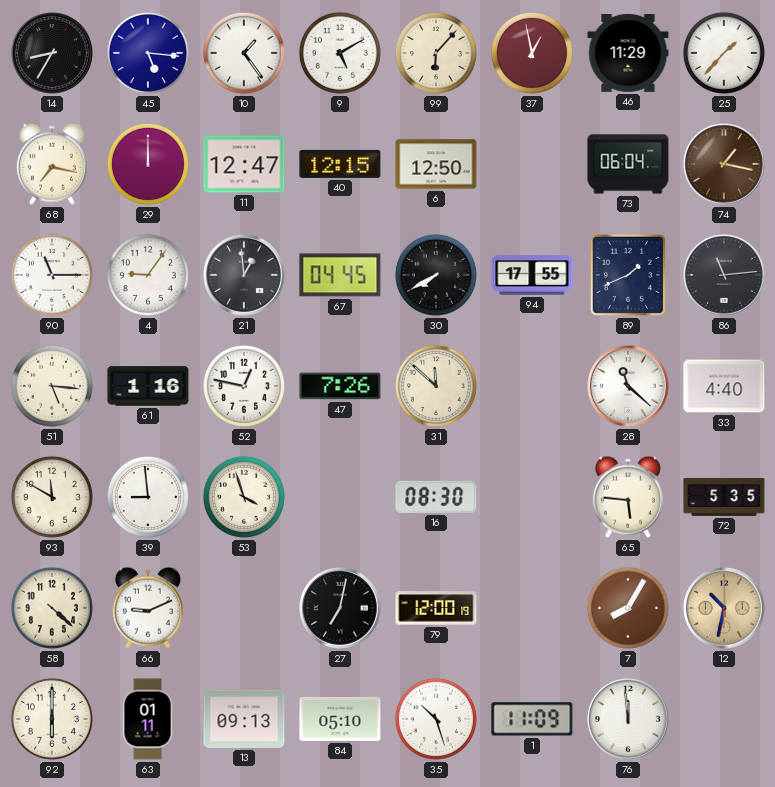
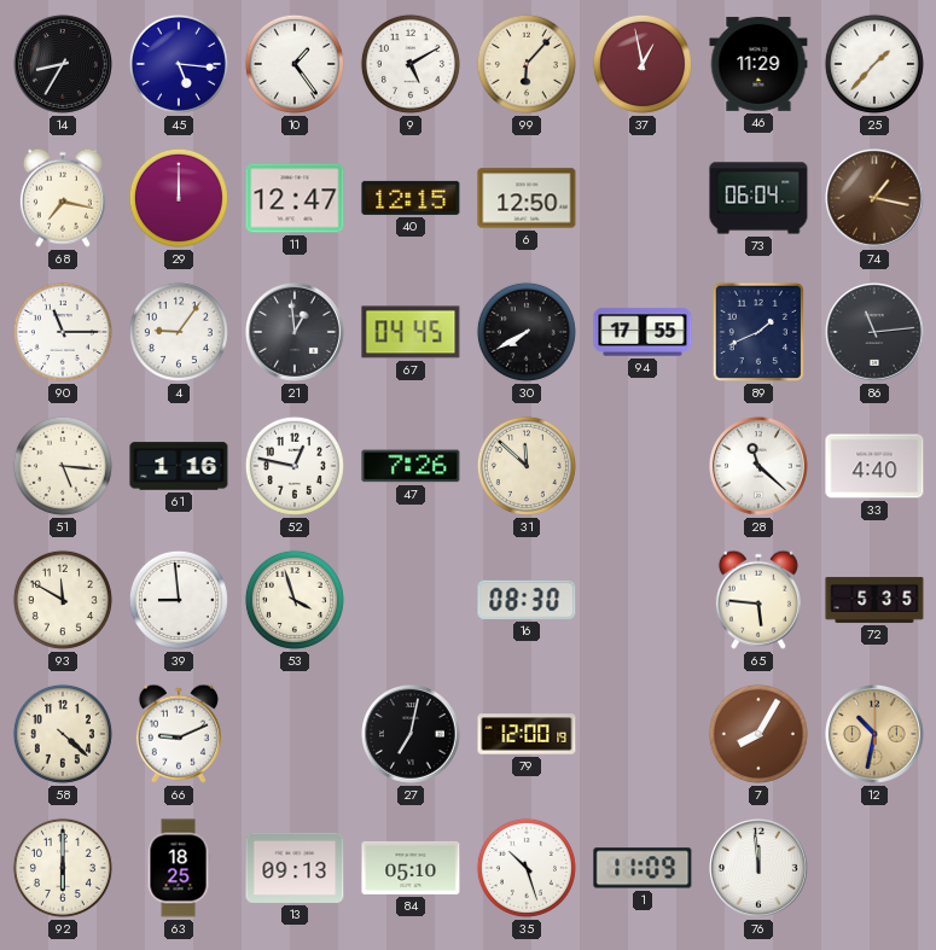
63: 01:11 -> 18:25
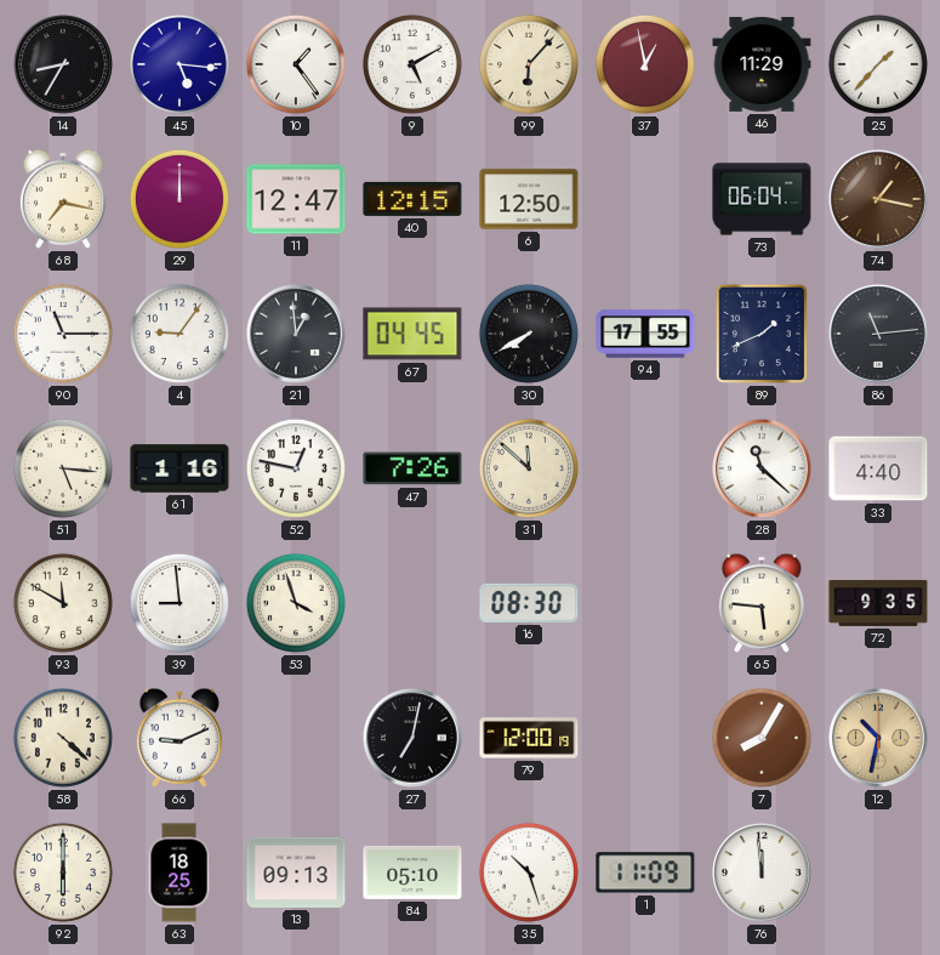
72: 5:35 -> 9:35
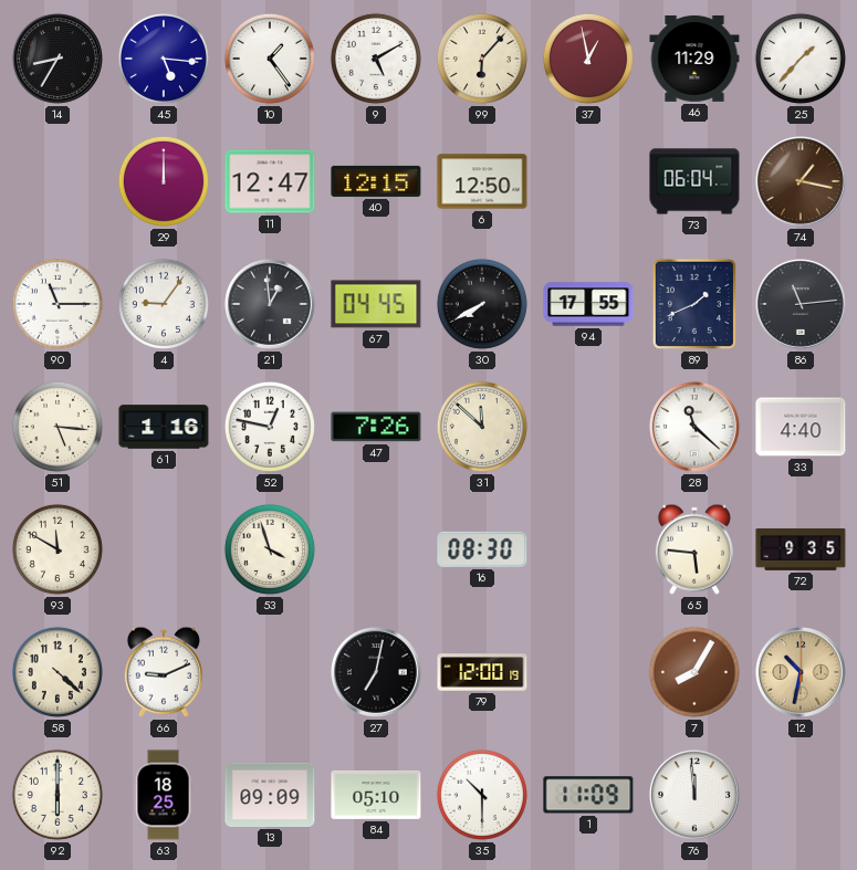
68: 7:17 -> none
39: 8:59 -> none
13: 09:13 -> 09:09
35: 10:27 -> 10:30
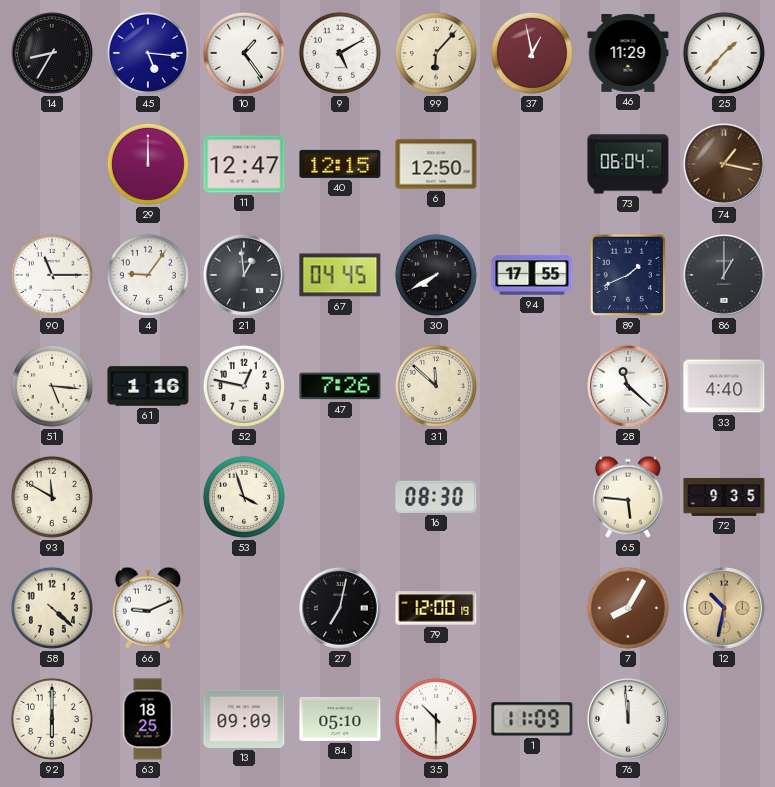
86: 11:14 -> 1:00
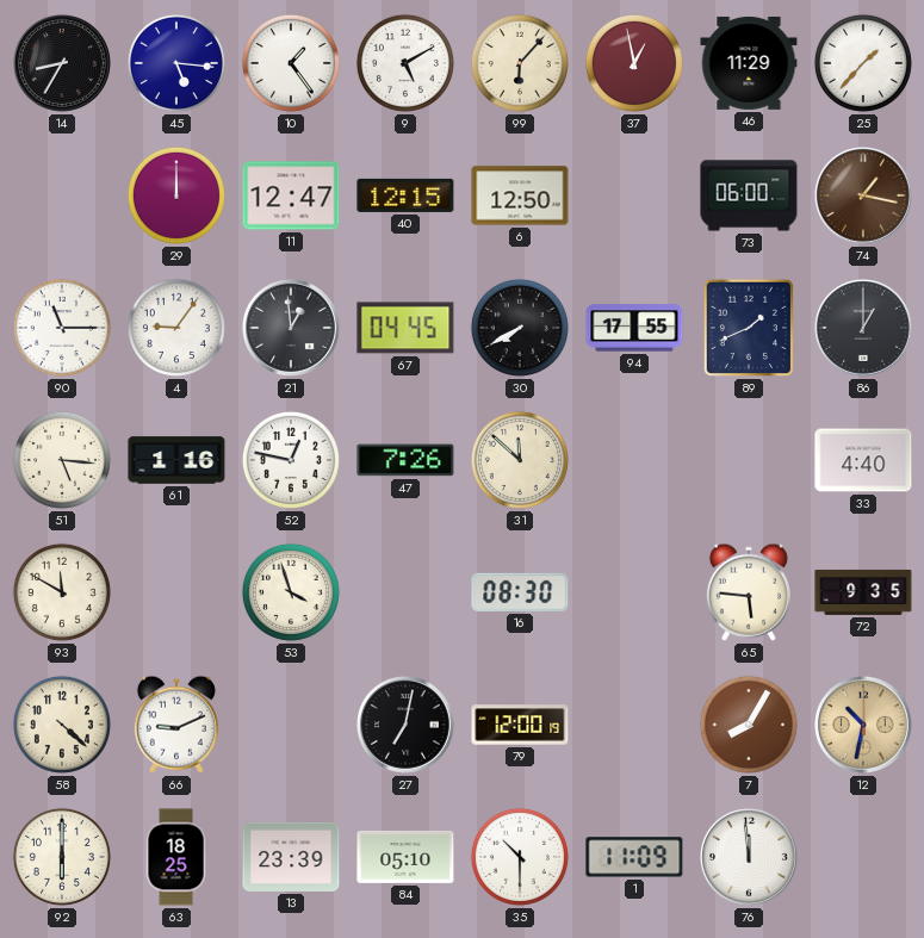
73: 06:04 -> 06:00
28: 11:22 -> none
13: 09:09 -> 23:39
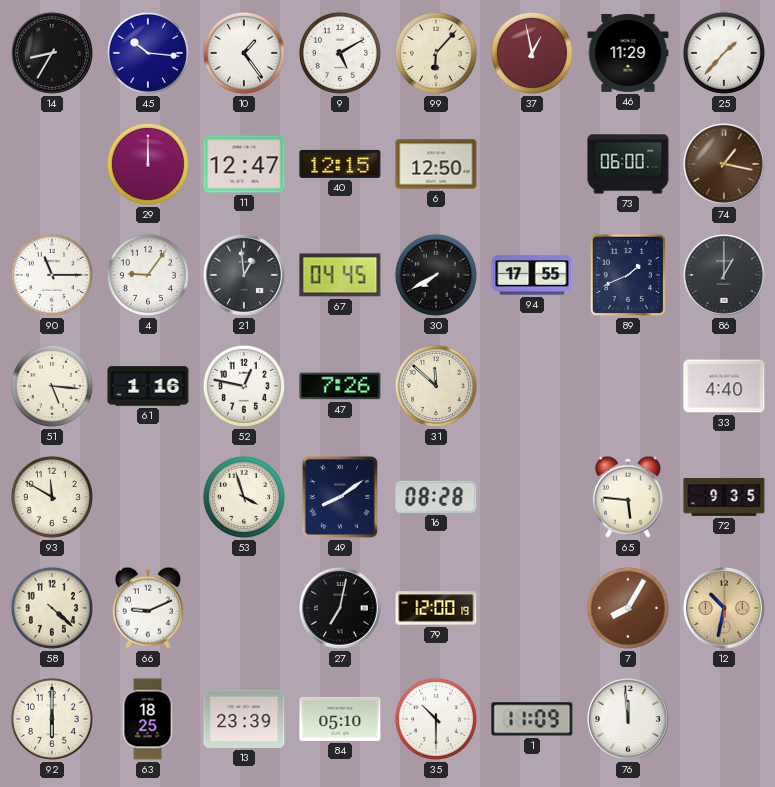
45: 5:16 -> 10:16
49: none -> 8:09
16: 08:30 -> 08:28
